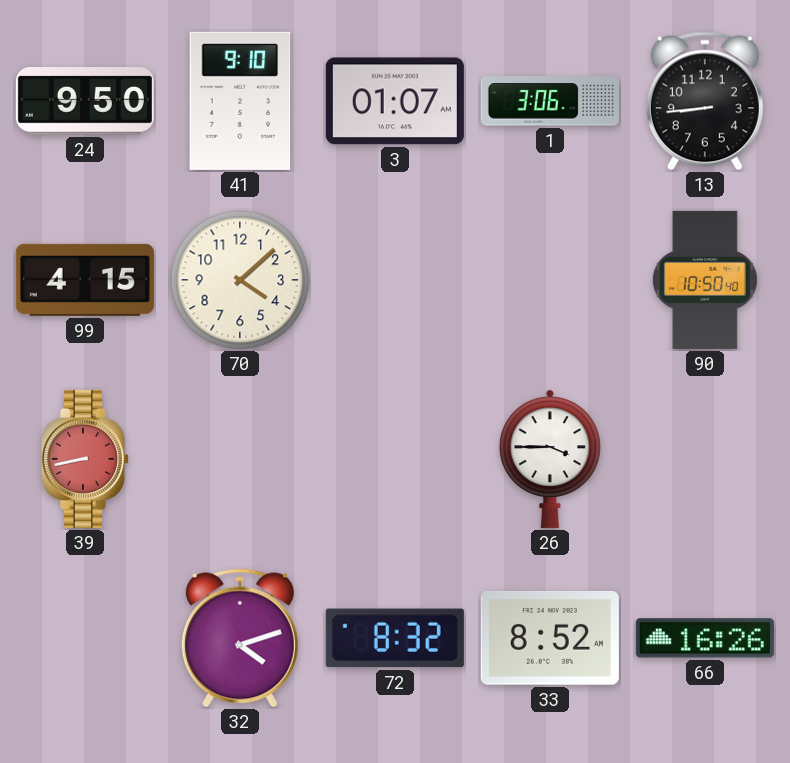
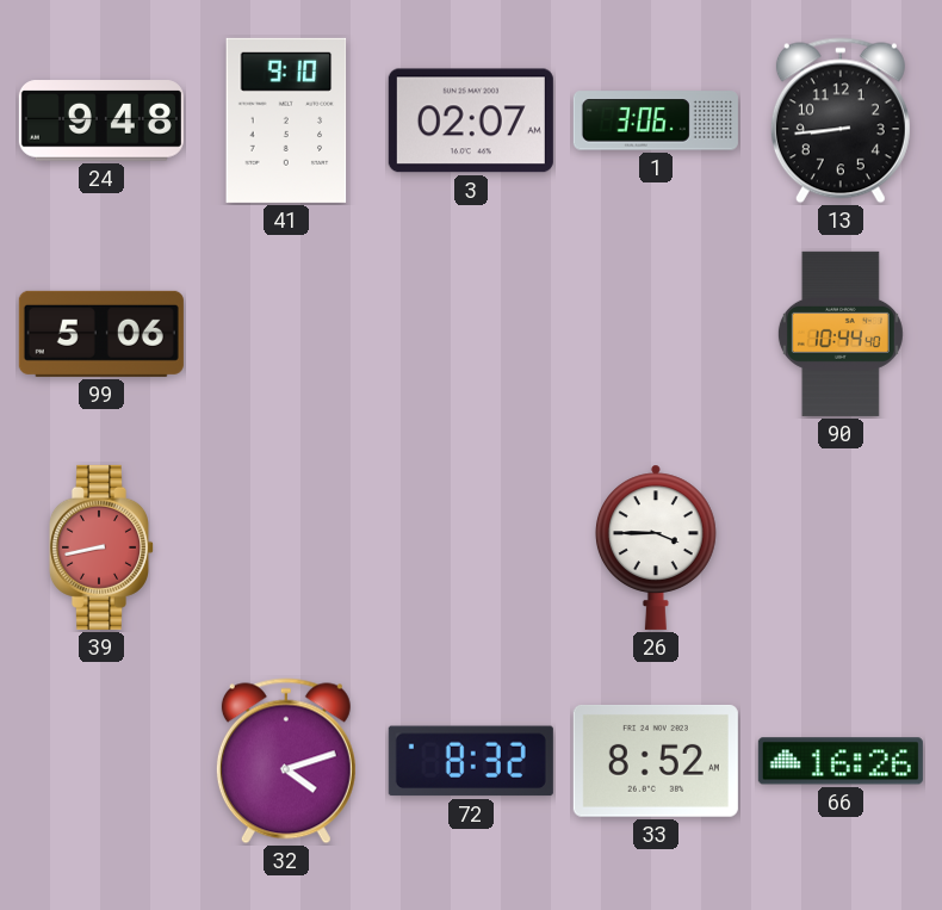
24: 9:50 -> 9:48
3: 01:07 -> 02:07
99: 4:15 -> 5:06
70: 4:08 -> none
90: 10:50 -> 10:44
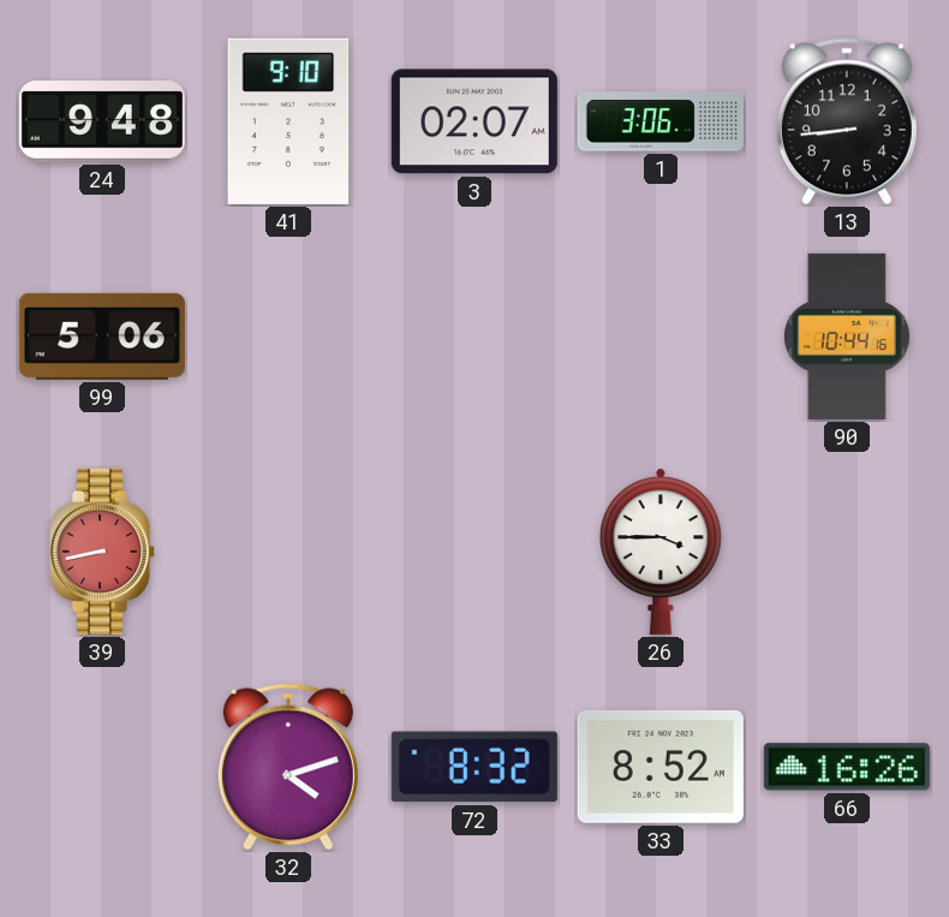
90: 10:44:40 -> 10:44:16
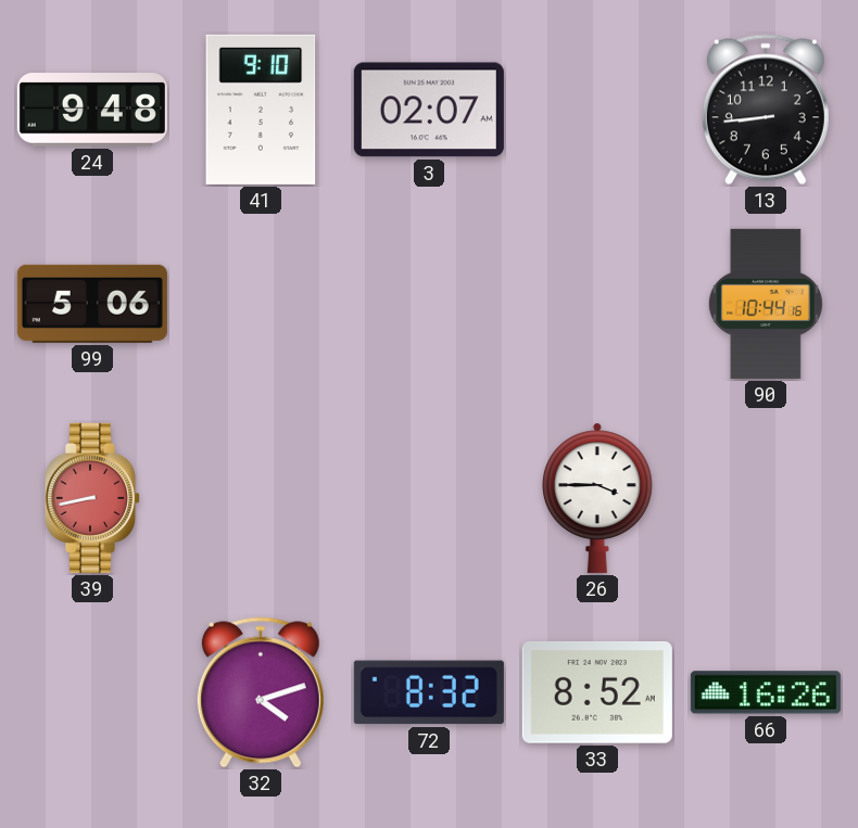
1: 3:06 -> none
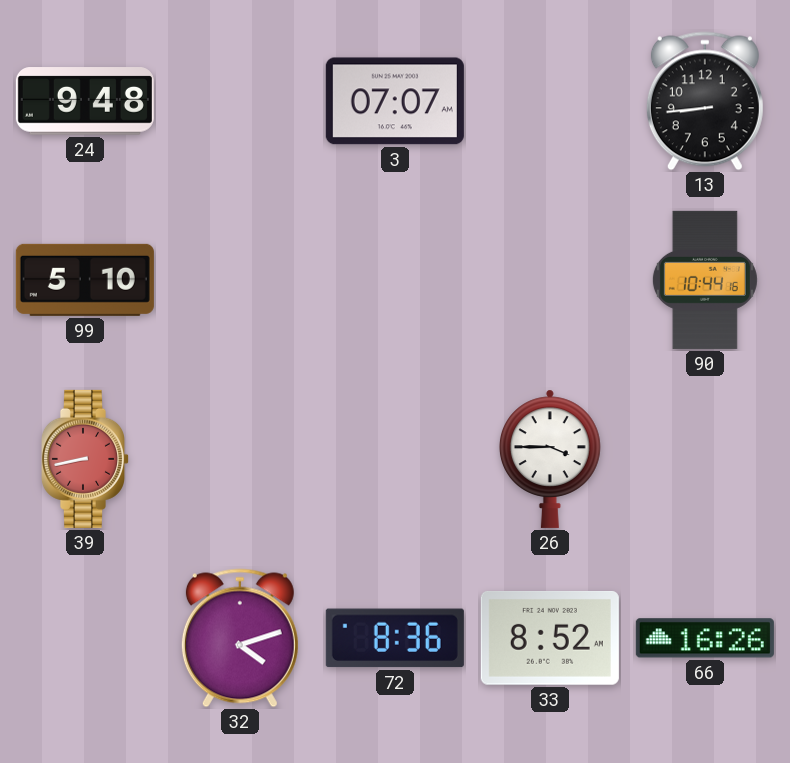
41: 9:10 -> none
3: 02:07 -> 07:07
99: 5:06 -> 5:10
72: 8:32 -> 8:36
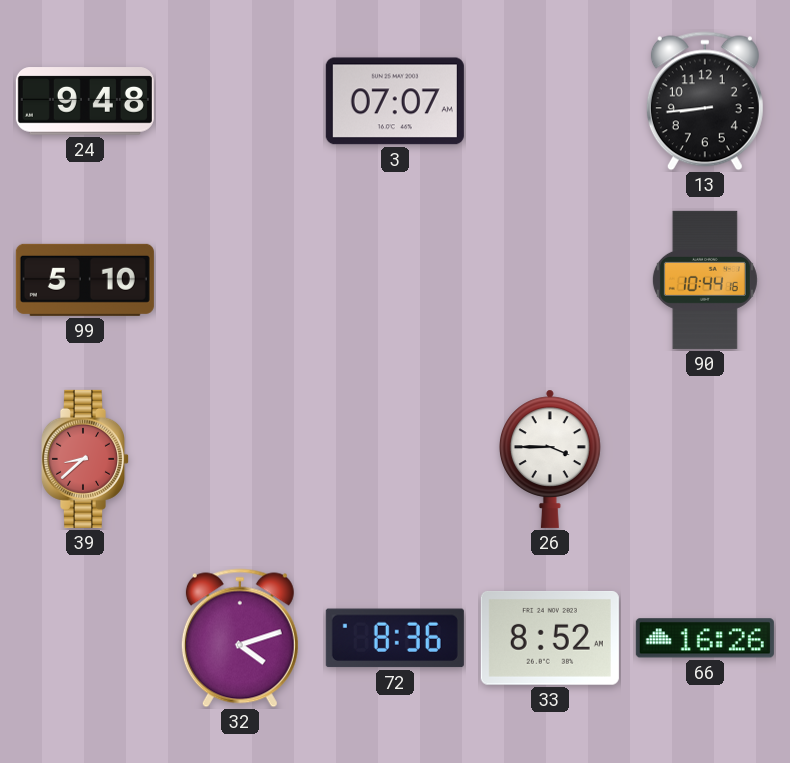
39: 8:43 -> 8:38
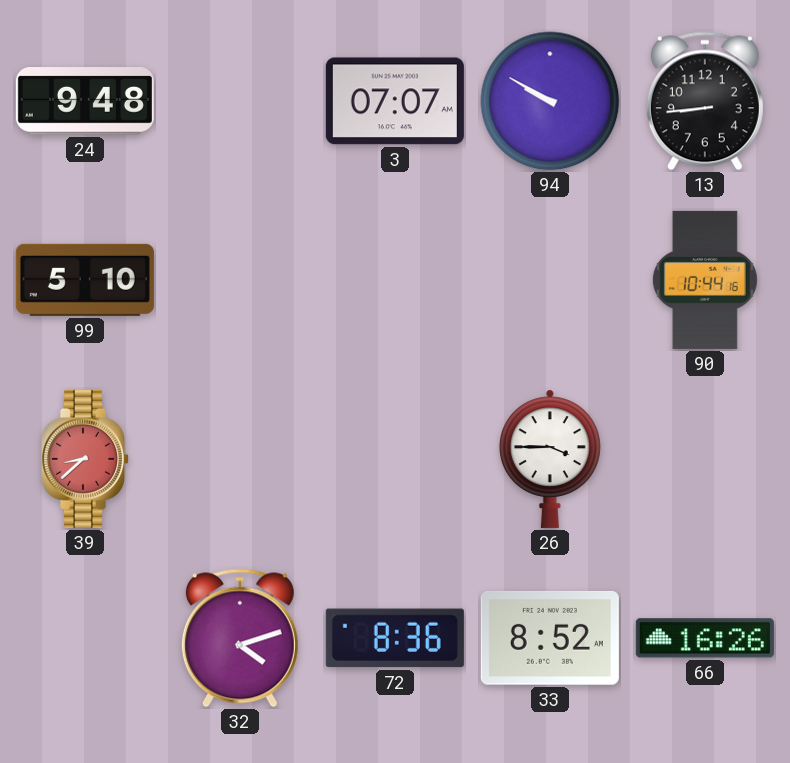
94: none -> 9:50
